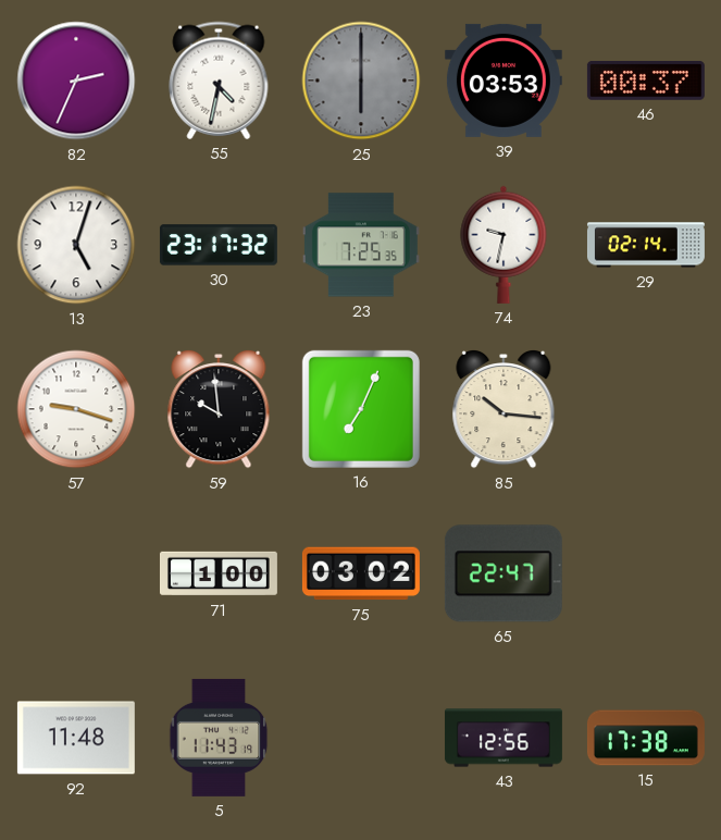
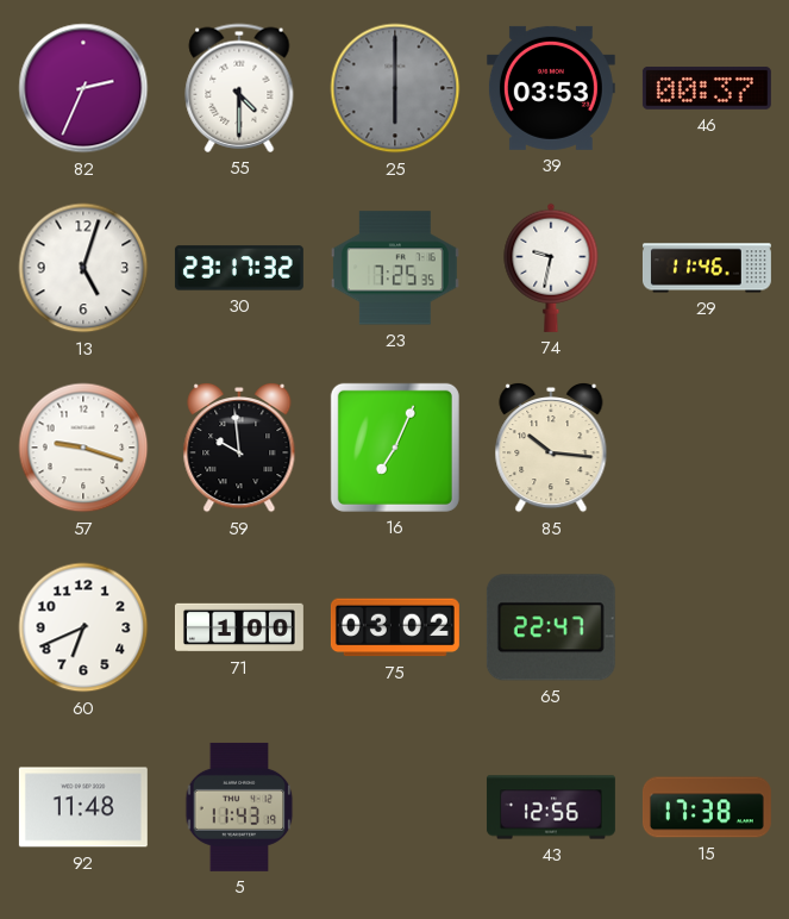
55: 4:32 -> 4:30
29: 02:14 -> 11:46
60: none -> 6:41
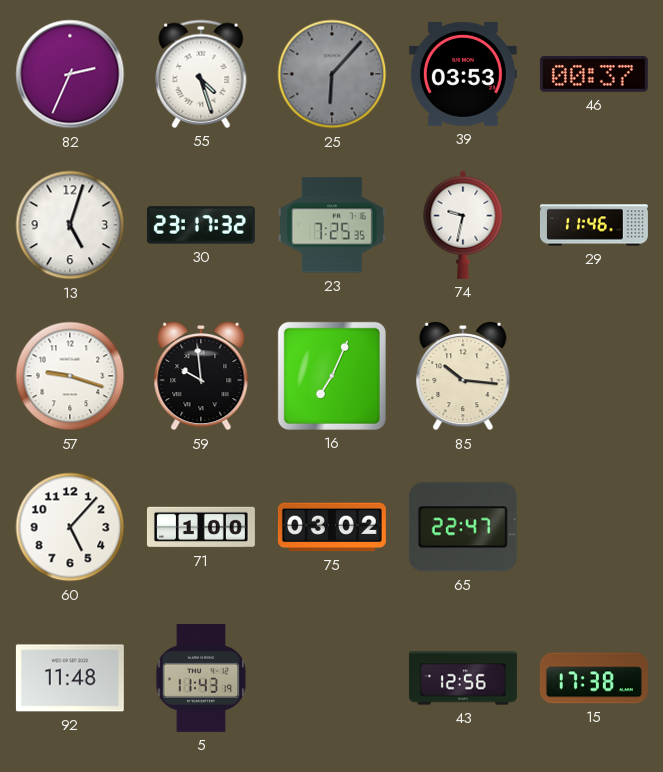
55: 4:30 -> 4:27
25: 6:00 -> 6:07
60: 6:41 -> 5:07
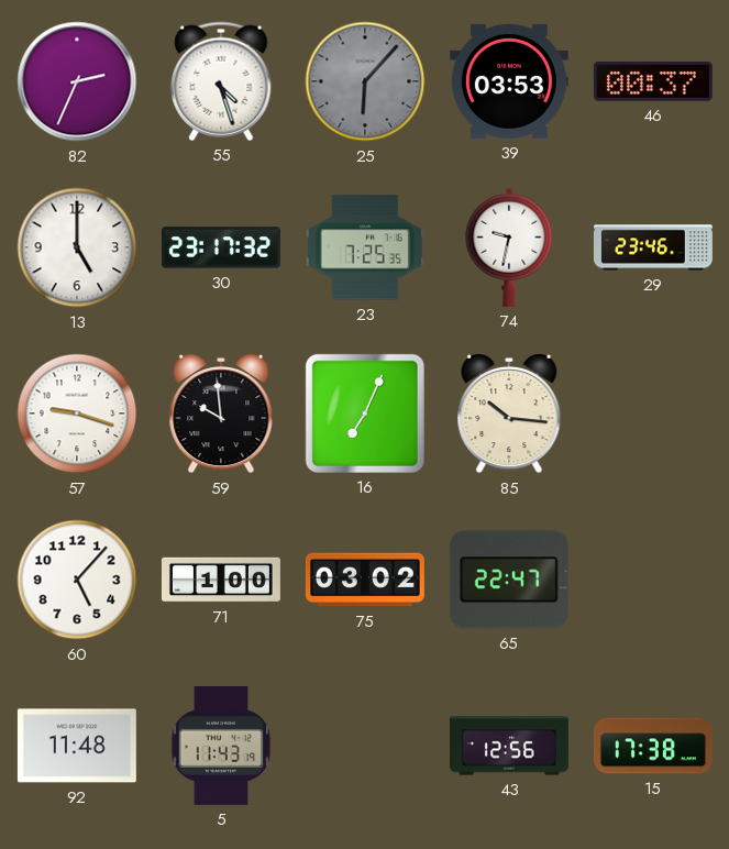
13: 5:03 -> 5:00
29: 11:46 -> 23:46
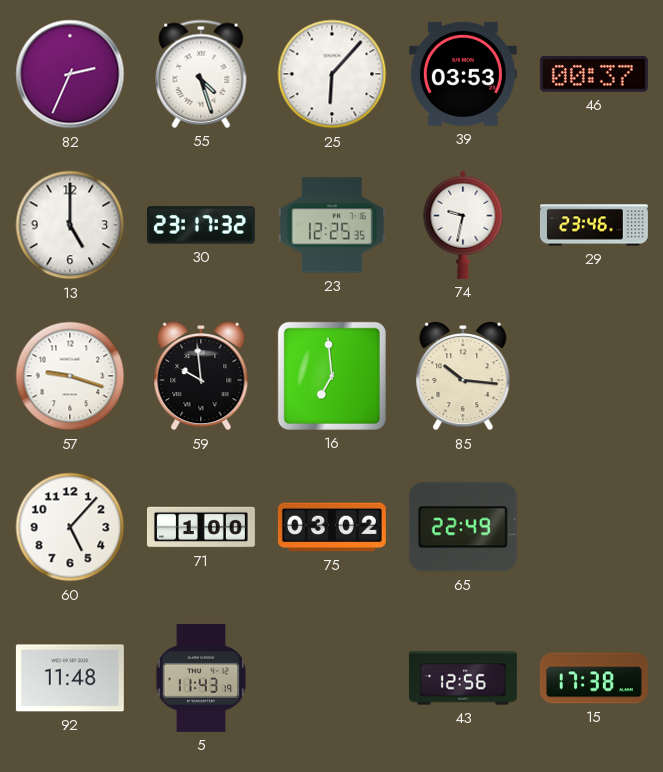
25 dial: grey -> white
23: 7:25 -> 12:25
16: 7:04 -> 6:59
65: 22:47 -> 22:49
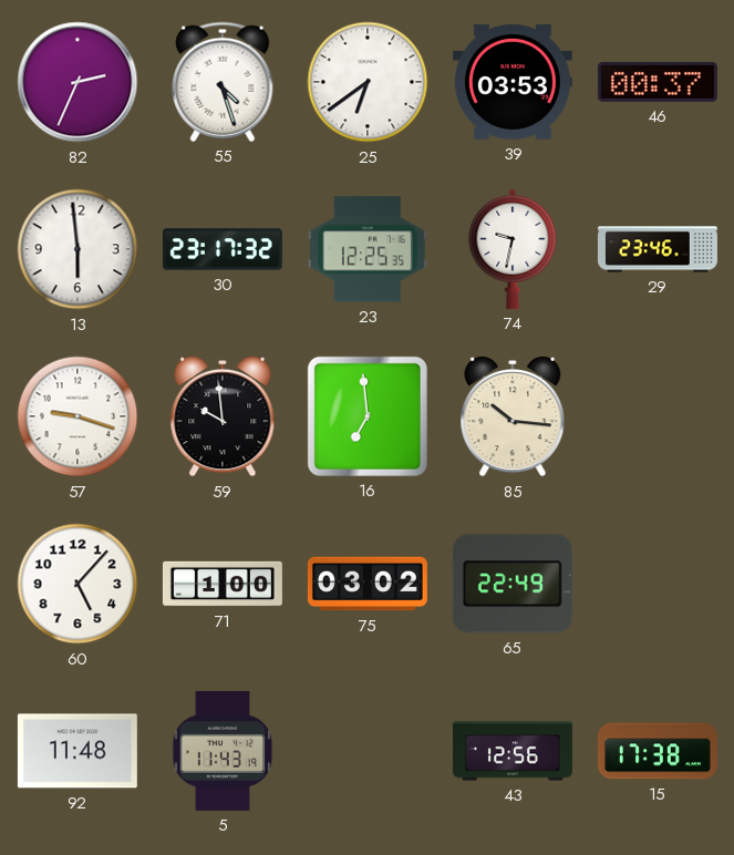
25: 6:07 -> 6:39
13: 5:00 -> 5:59
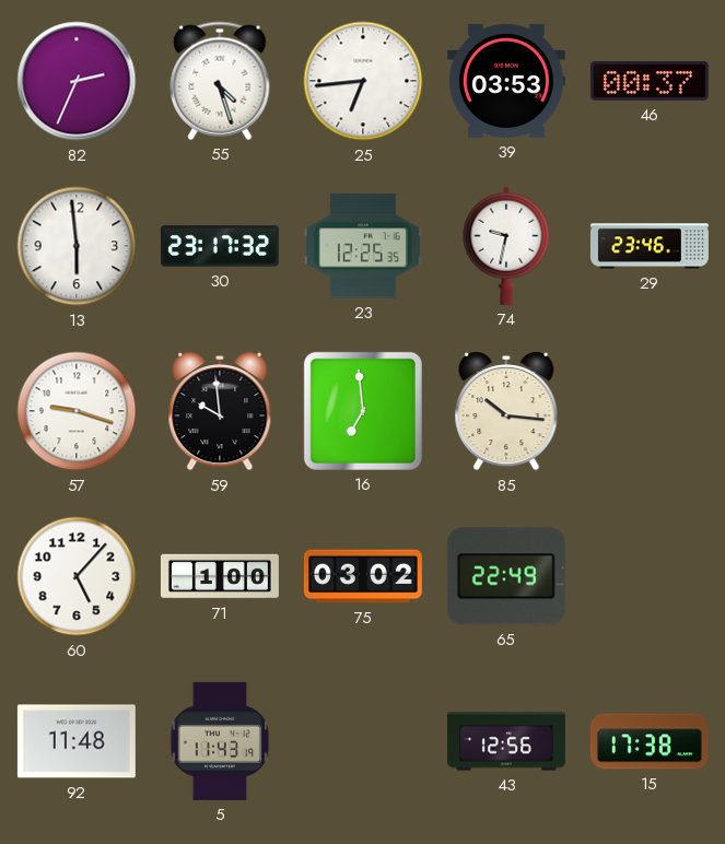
25: 6:39 -> 6:44
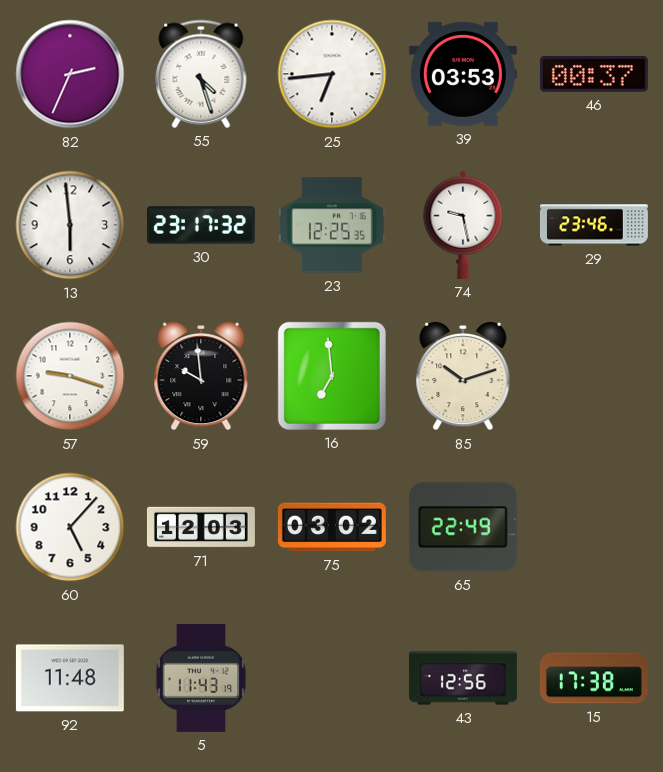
74: 9:32 -> 9:28
85: 10:16 -> 10:12
71: 1:00 -> 12:03
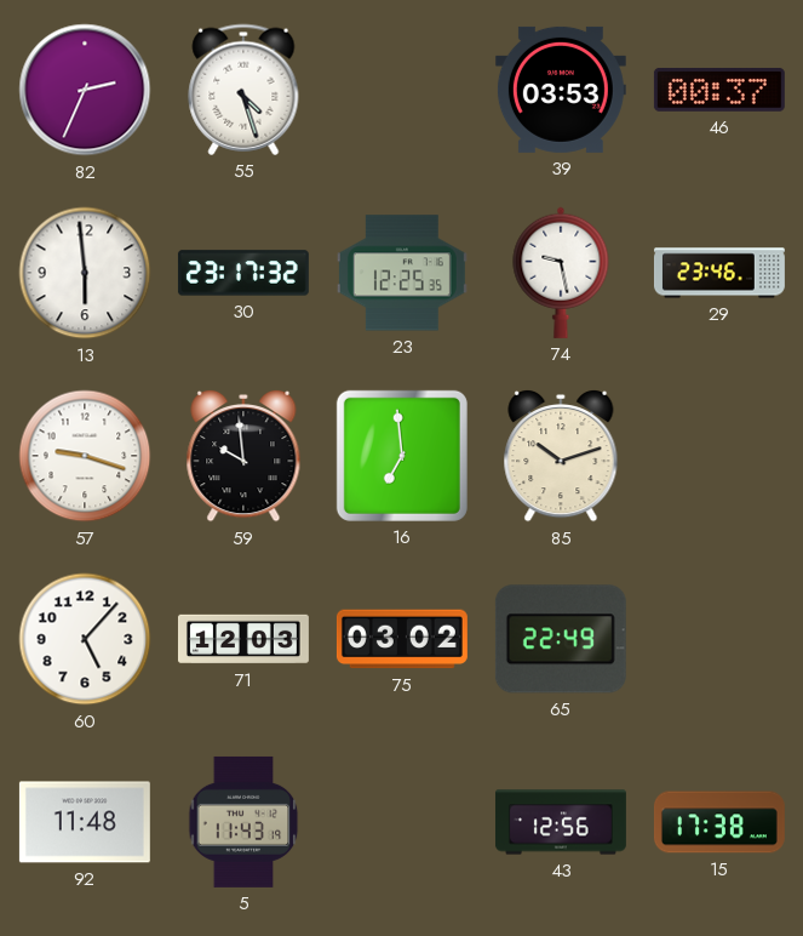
25: 6:44 -> none
